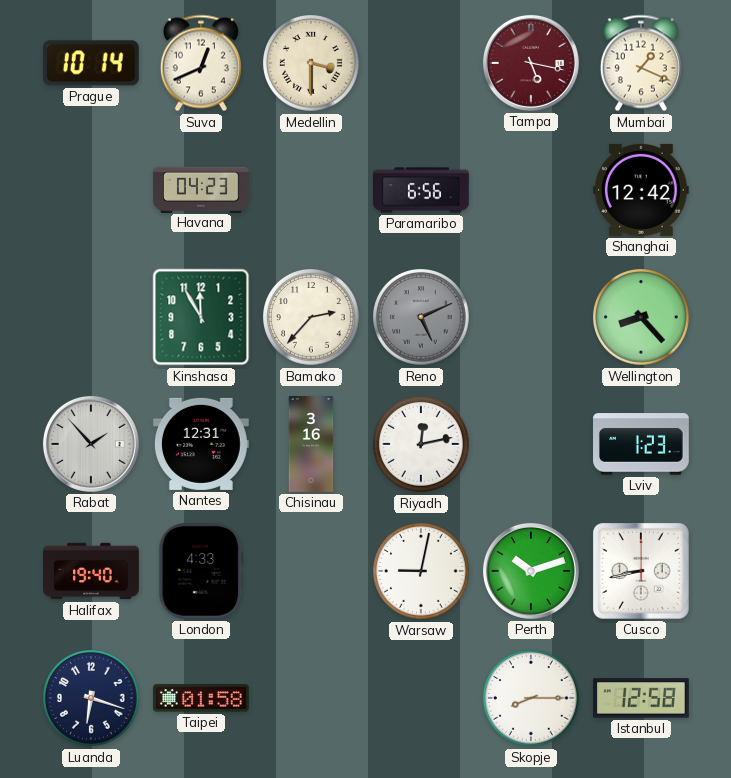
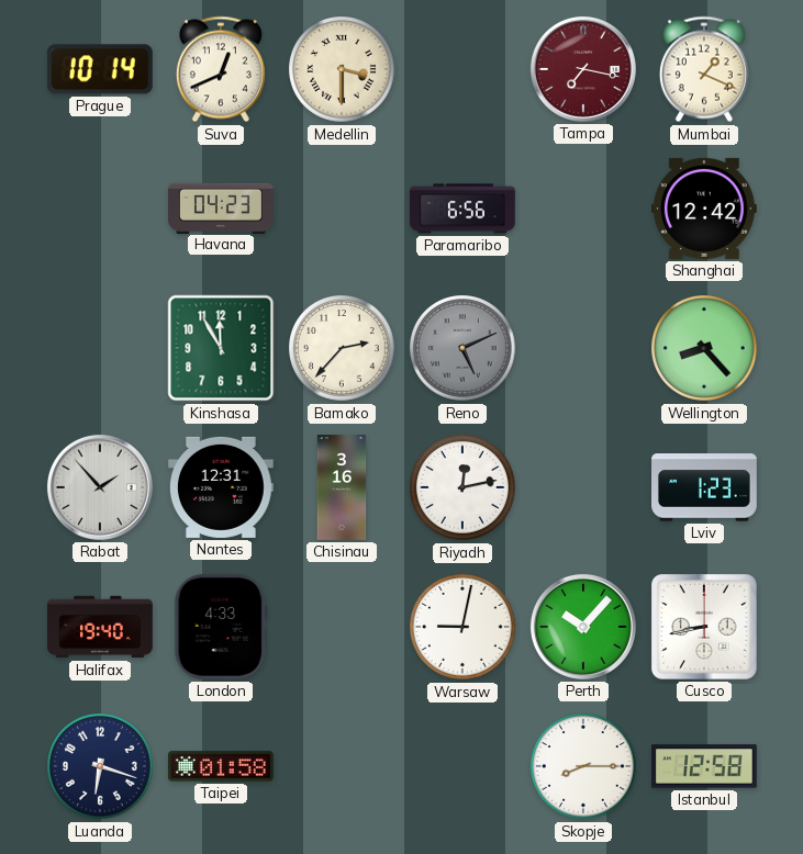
Tampa: 5:17 -> 7:17
Perth: 10:12 -> 10:07
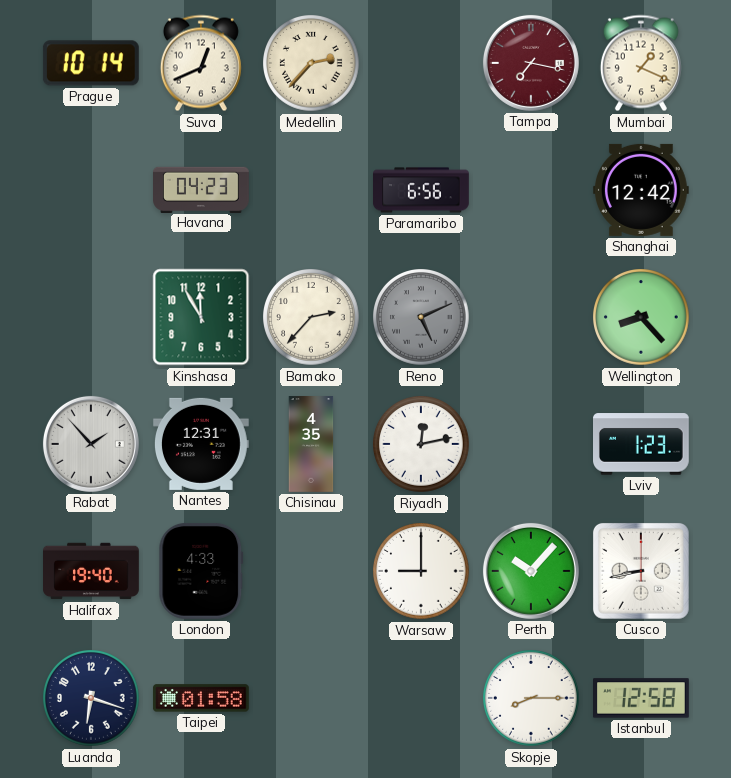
Medellin: 3:30 -> 2:37
Chisinau: 3:16 -> 4:35
Warsaw: 9:02 -> 9:00
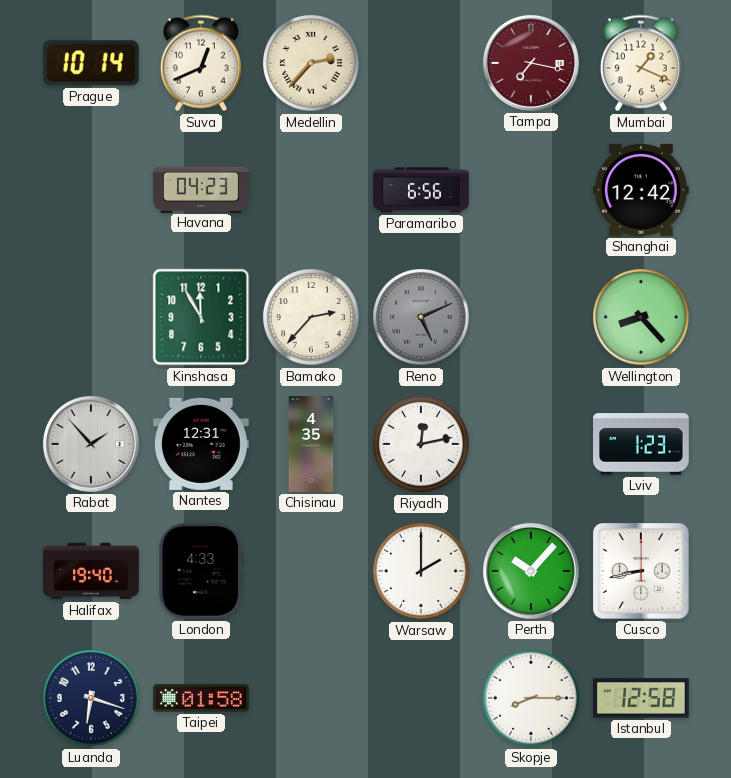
Warsaw: 9:00 -> 2:00
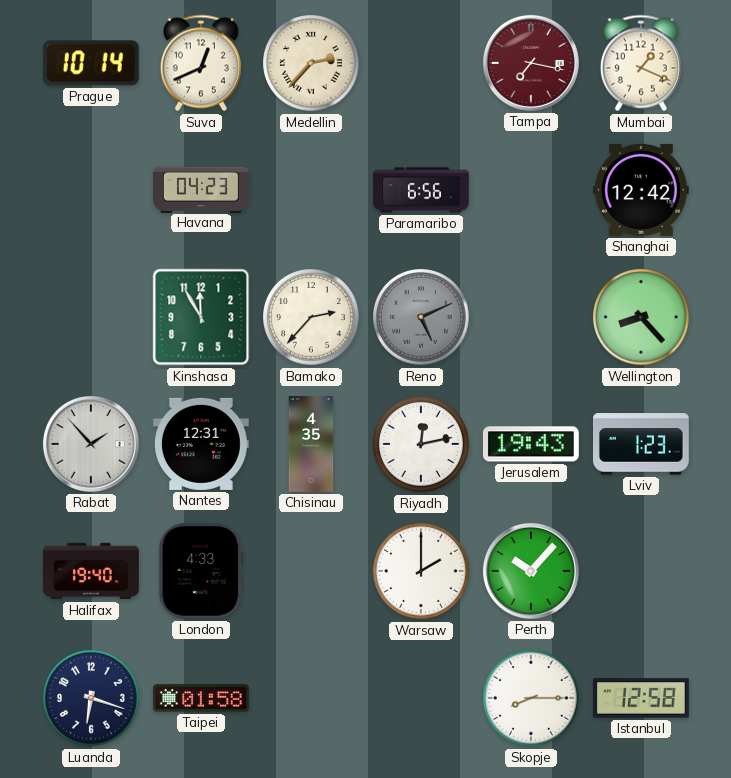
Jerusalem: none -> 19:43
Cusco: 8:43 -> none
